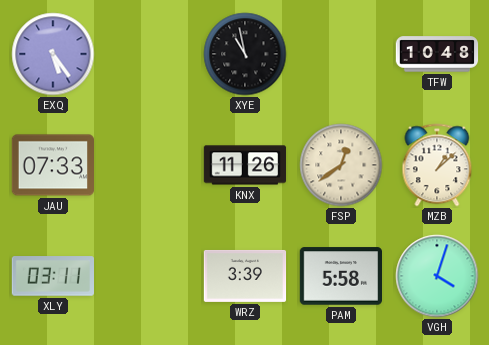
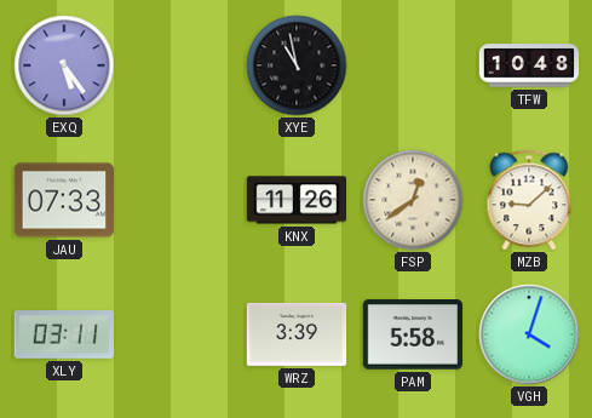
MZB: 1:08 -> 9:08
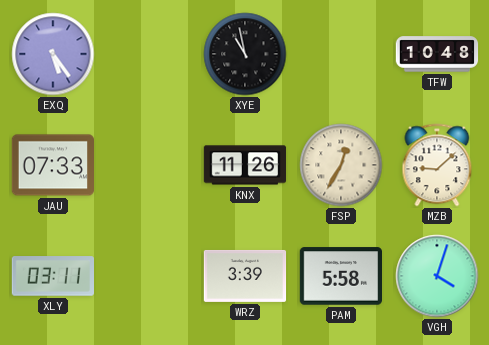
FSP: 12:39 -> 12:35
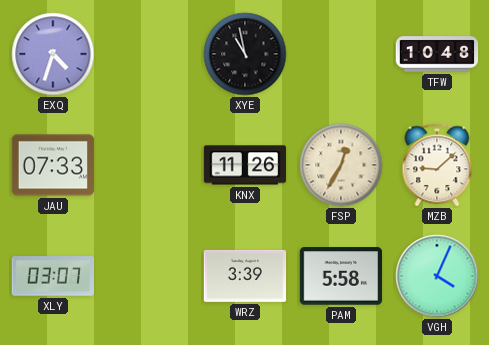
EXQ: 5:24 -> 4:33
XLY: 03:11 -> 03:07
VGH: 4:03 -> 4:04
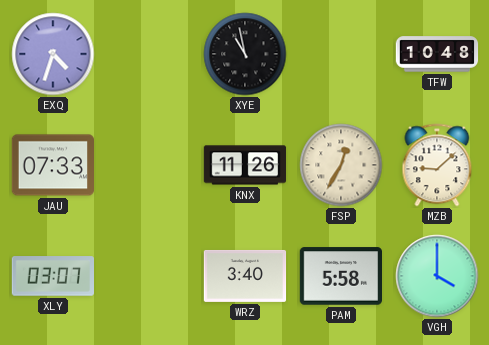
WRZ: 3:39 -> 3:40
VGH: 4:04 -> 4:00
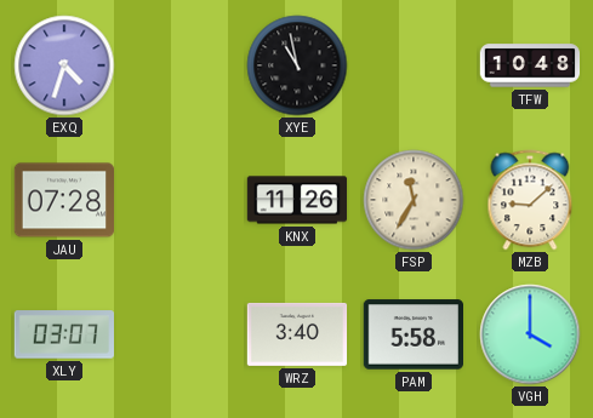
JAU: 07:33 -> 07:28
FSP: 12:35 -> 11:35
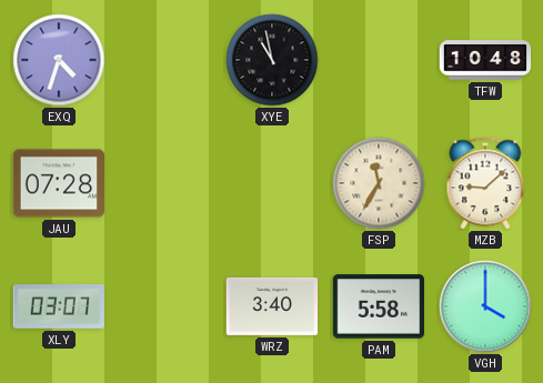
KNX: 11:26 -> none
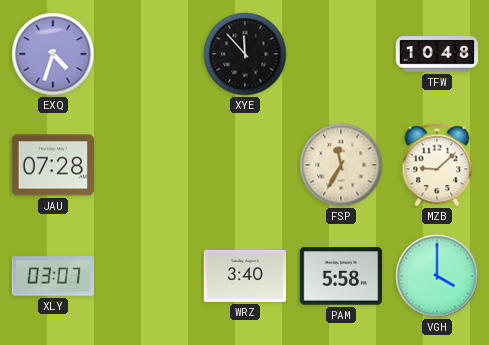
XYE: 10:58 -> 11:53
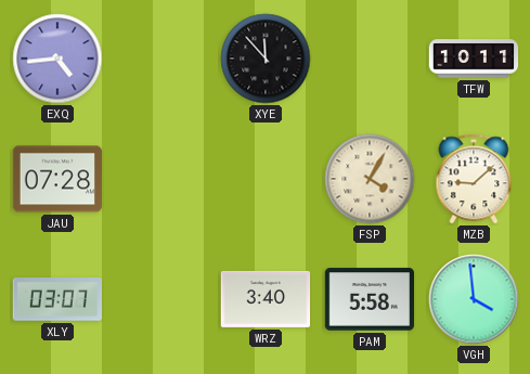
EXQ: 4:33 -> 4:44
TFW: 10:48 -> 10:11
FSP: 11:35 -> 4:05
VGH: 4:00 -> 3:59
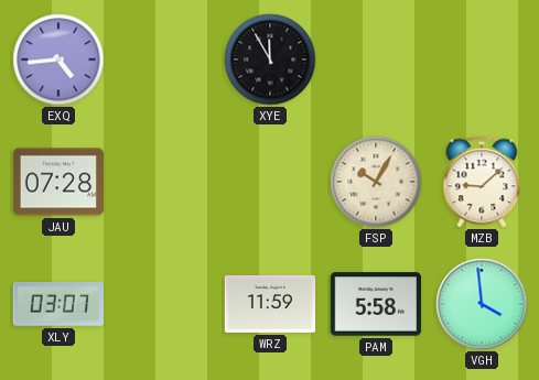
XYE: 11:53 -> 11:55
TFW: 10:11 -> none
FSP: 4:05 -> 10:05
WRZ: 3:40 -> 11:59
